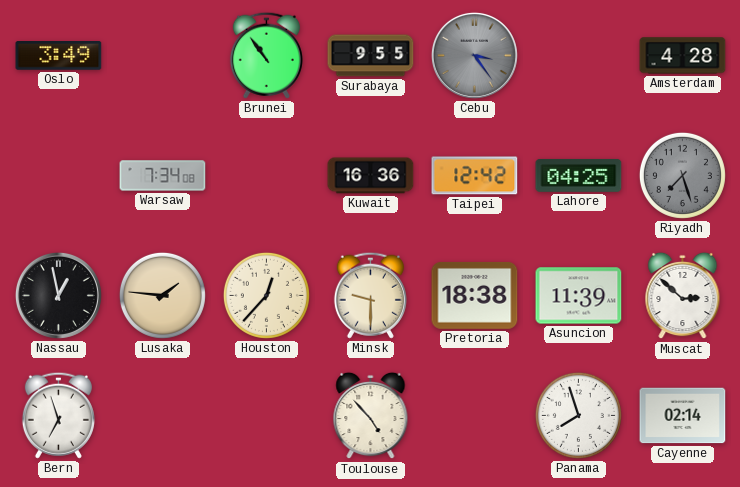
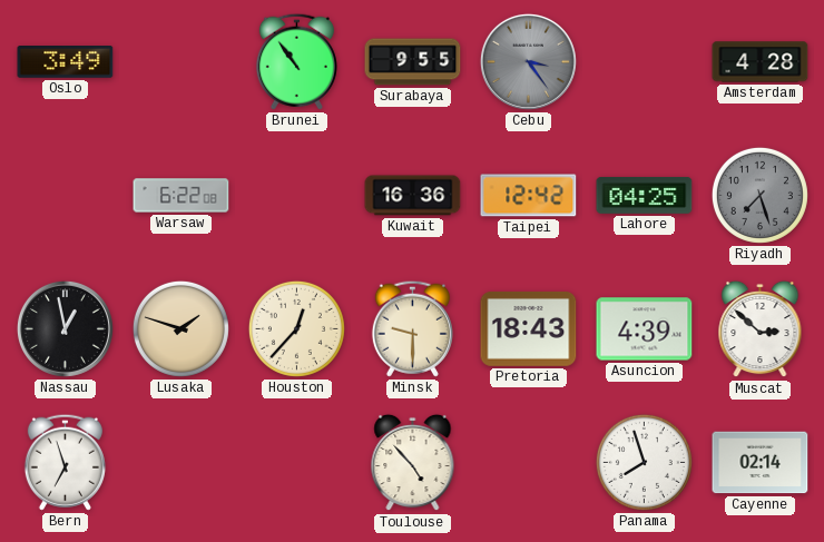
Warsaw: 7:34 -> 6:22
Lusaka: 1:46 -> 1:48
Pretoria: 18:38 -> 18:43
Asuncion: 11:39 -> 4:39
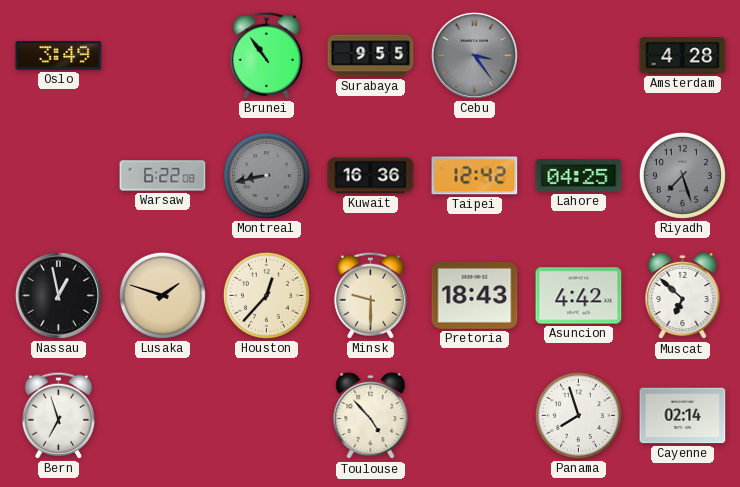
Montreal: none -> 8:43
Asuncion: 4:39 -> 4:42
Muscat: 2:52 -> 6:52
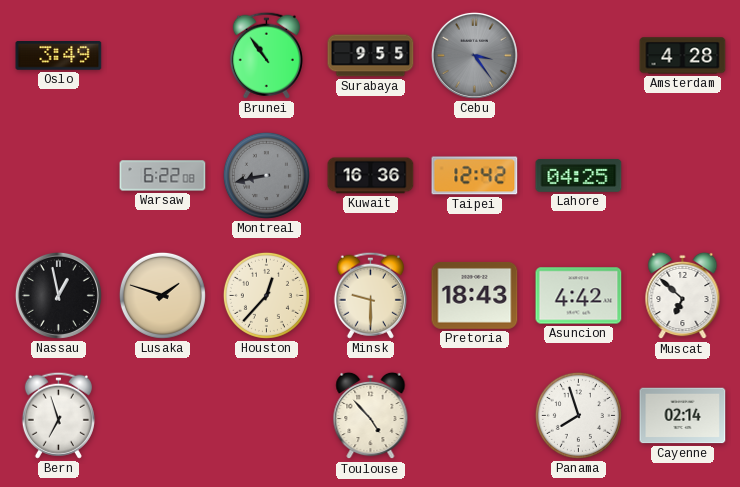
Riyadh: 7:27 -> none
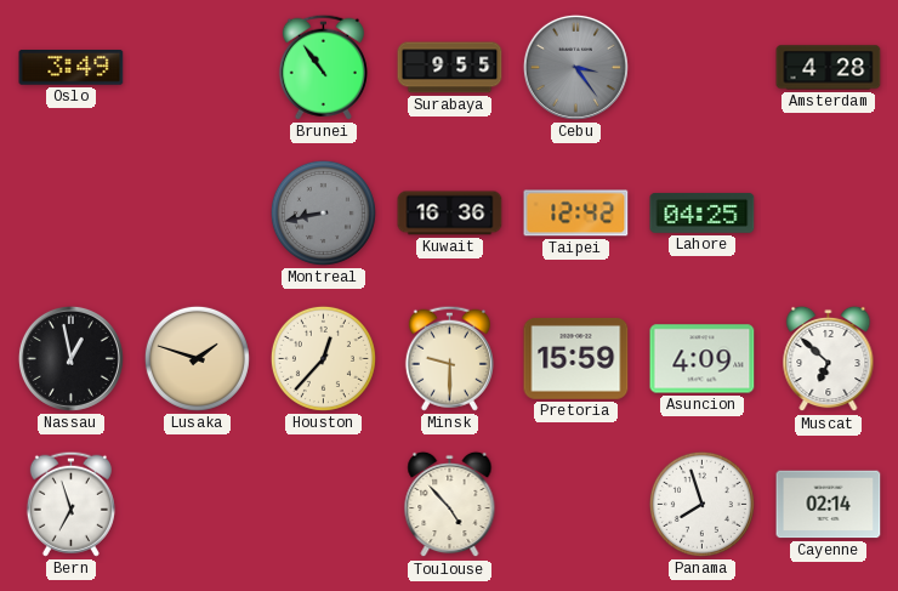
Warsaw: 6:22 -> none
Pretoria: 18:43 -> 15:59
Asuncion: 4:42 -> 4:09
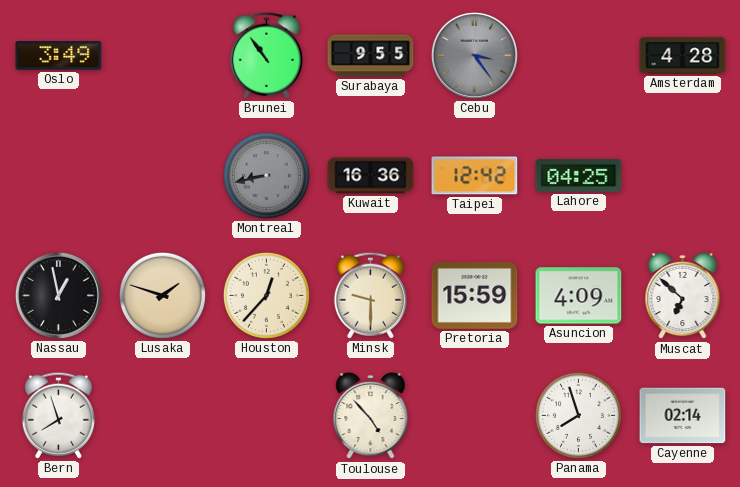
Bern: 6:57 -> 7:57
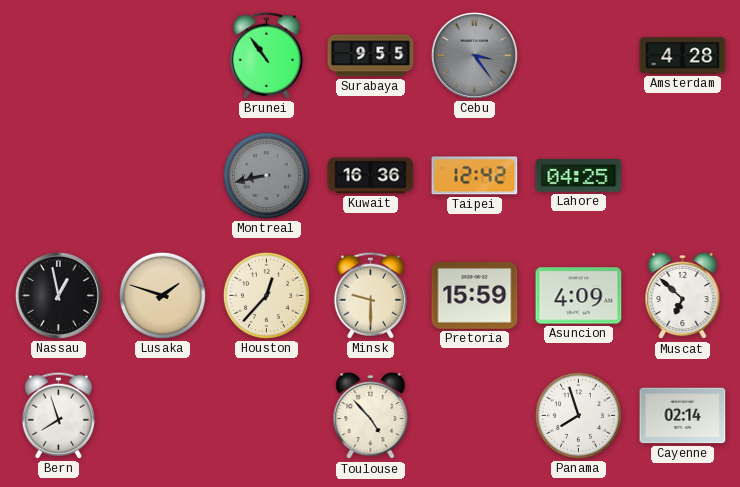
Oslo: 3:49 -> none
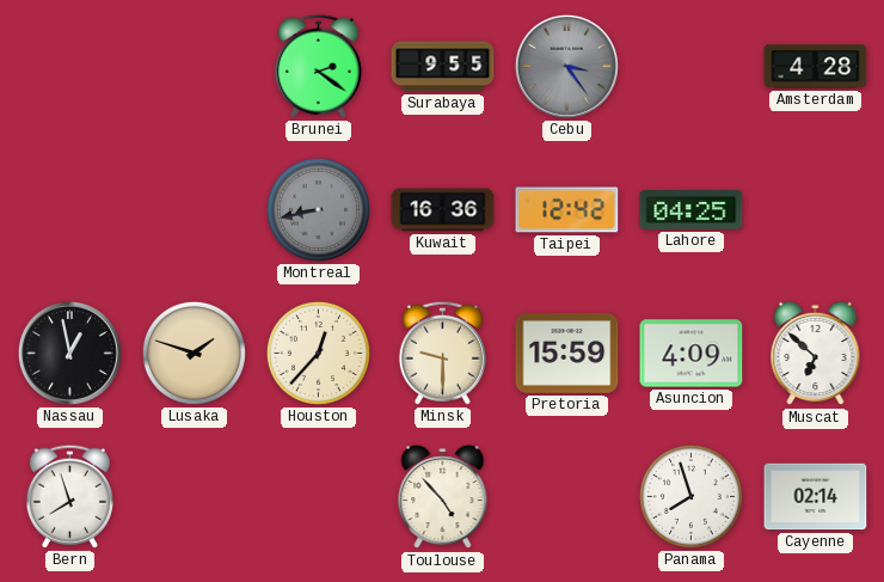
Brunei: 10:54 -> 2:21
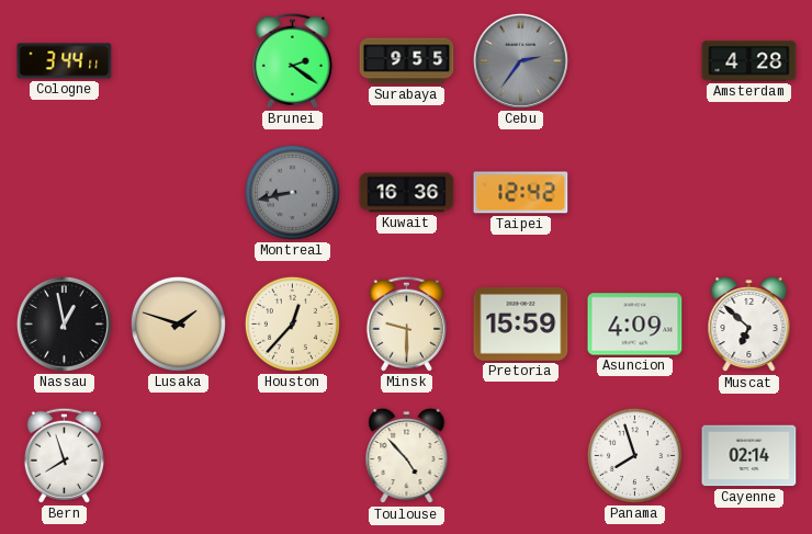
Cologne: none -> 3:44
Cebu: 3:24 -> 2:36
Lahore: 04:25 -> none
